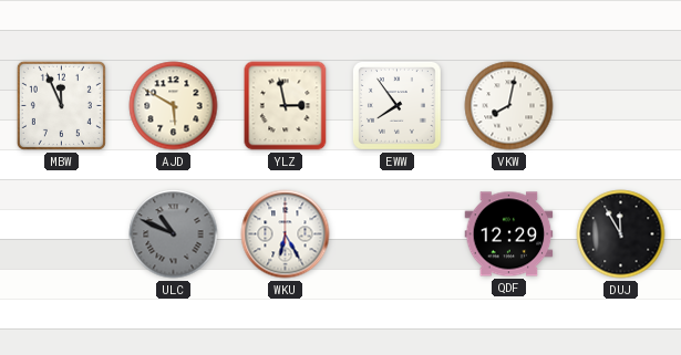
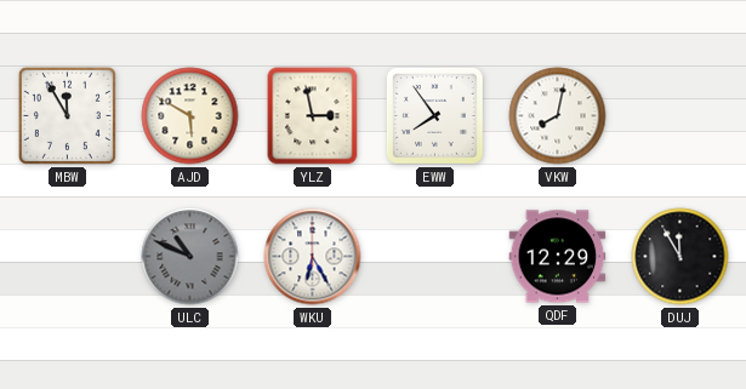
MBW: 11:56 -> 11:55
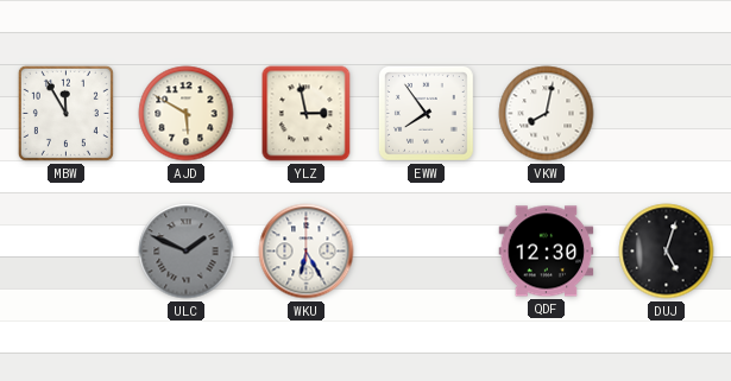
ULC: 10:49 -> 1:49
QDF: 12:29 -> 12:30
DUJ: 11:55 -> 5:03
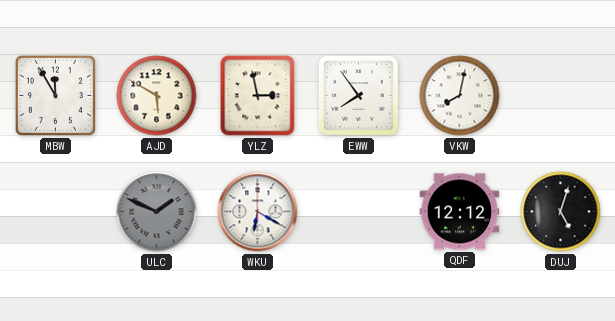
WKU: 6:25 -> 6:20
QDF: 12:30 -> 12:12
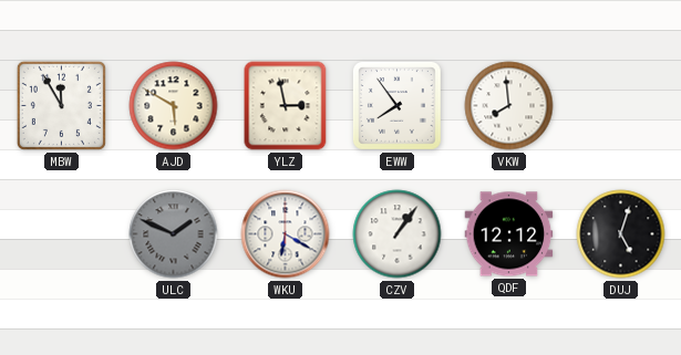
VKW: 8:02 -> 7:59
CZV: none -> 1:06
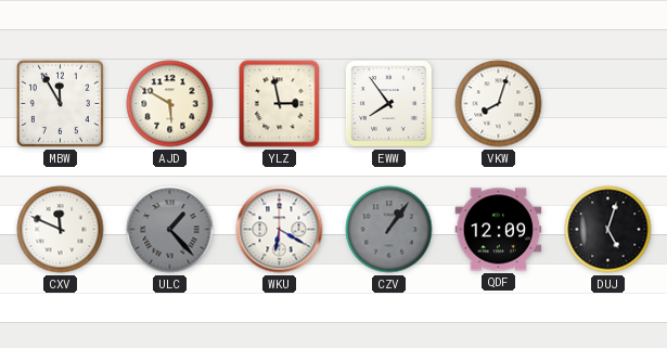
VKW: 7:59 -> 8:03
CXV: none -> 11:49
ULC: 1:49 -> 1:23
CZV dial: white -> grey
QDF: 12:12 -> 12:09
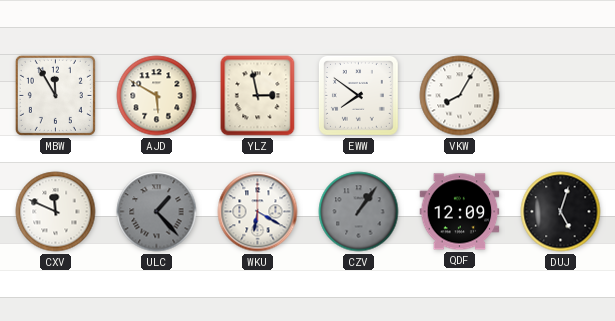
EWW: 7:54 -> 7:51
VKW: 8:03 -> 8:05
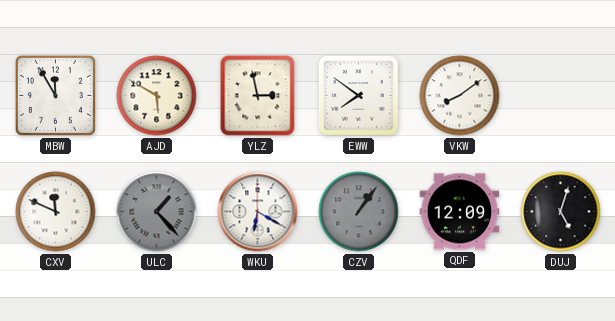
VKW: 8:05 -> 8:09
